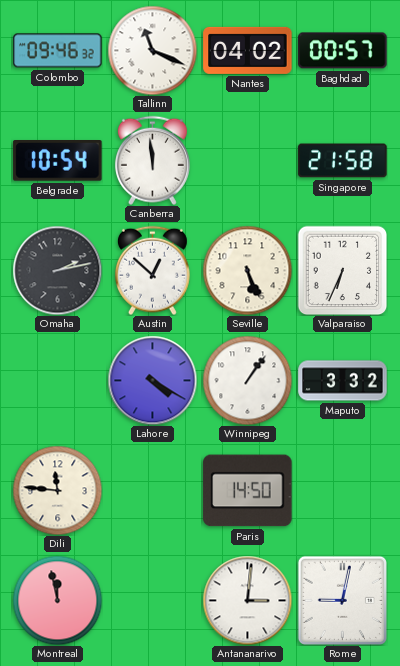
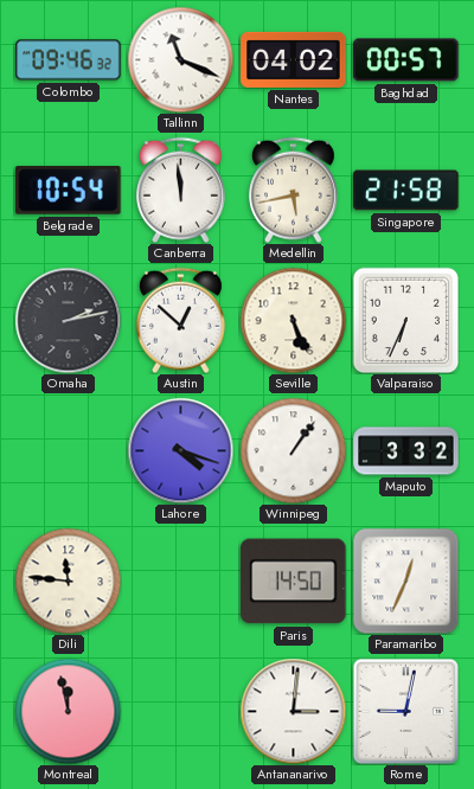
Medellin: none -> 5:43
Lahore: 4:20 -> 4:18
Paramaribo: none -> 12:34
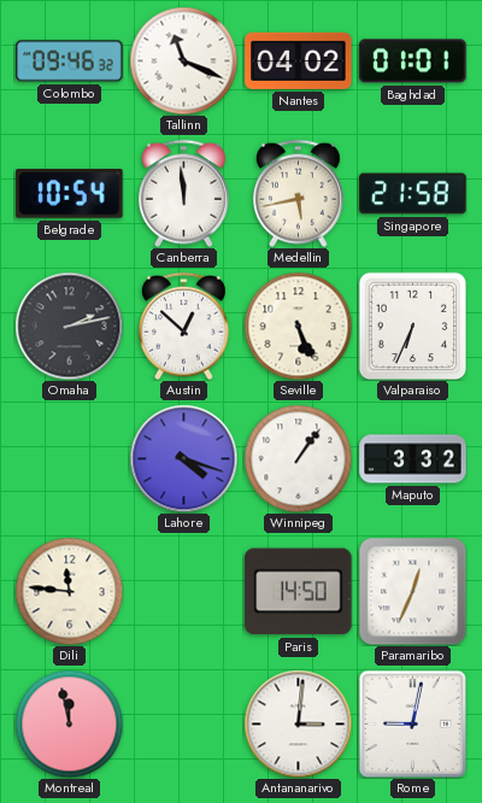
Baghdad: 00:57 -> 01:01
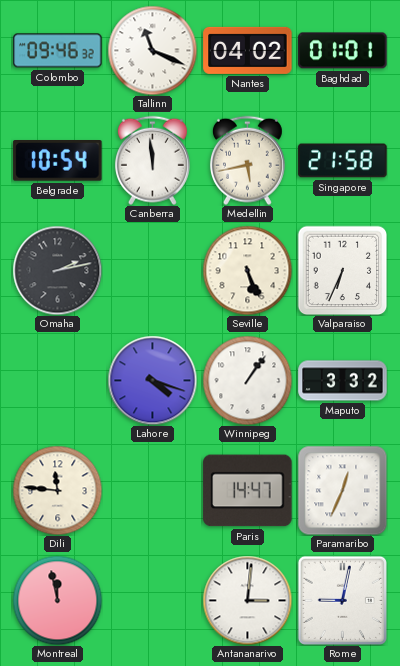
Austin: 12:52 -> none
Paris: 14:50 -> 14:47
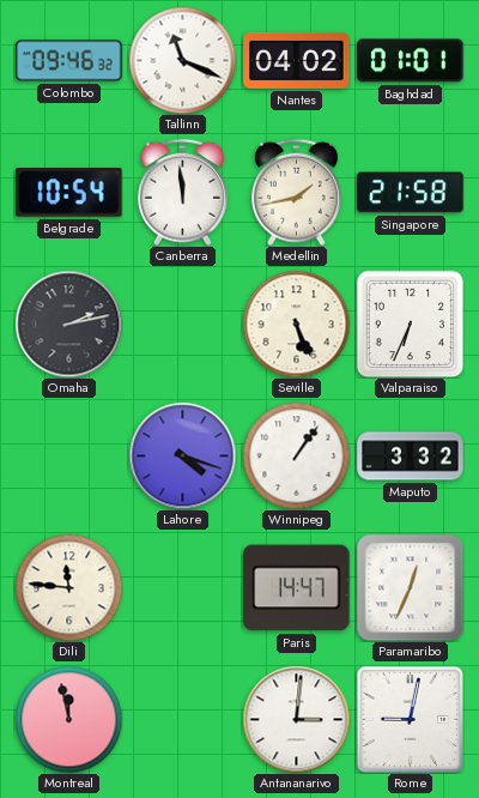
Medellin: 5:43 -> 1:43
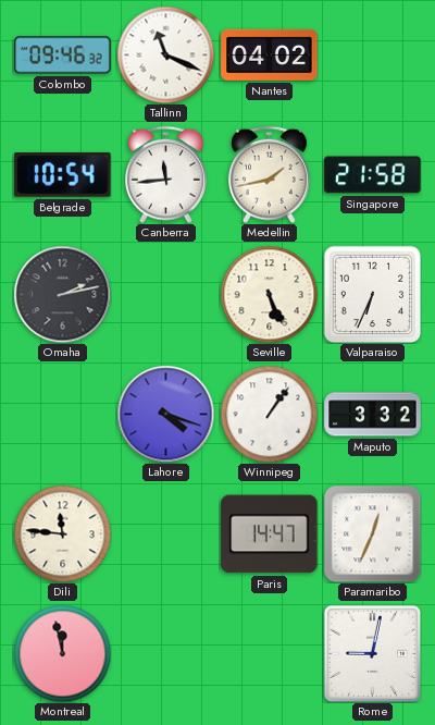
Baghdad: 01:01 -> none
Canberra: 11:59 -> 11:44
Antananarivo: 3:01 -> none
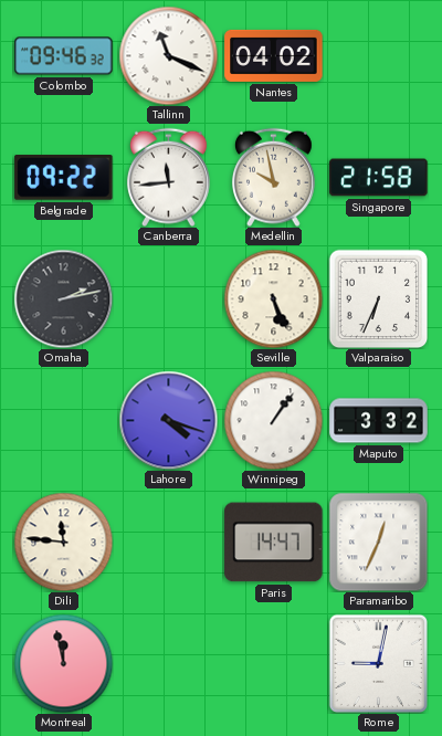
Belgrade: 10:54 -> 09:22
Medellin: 1:43 -> 9:58
